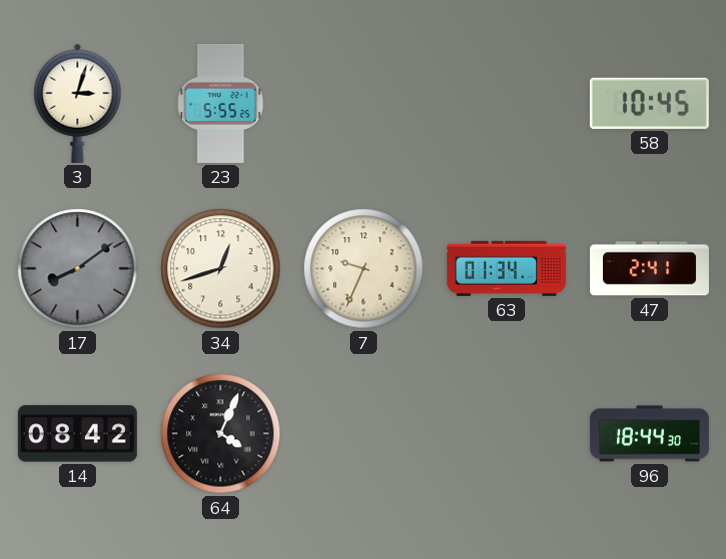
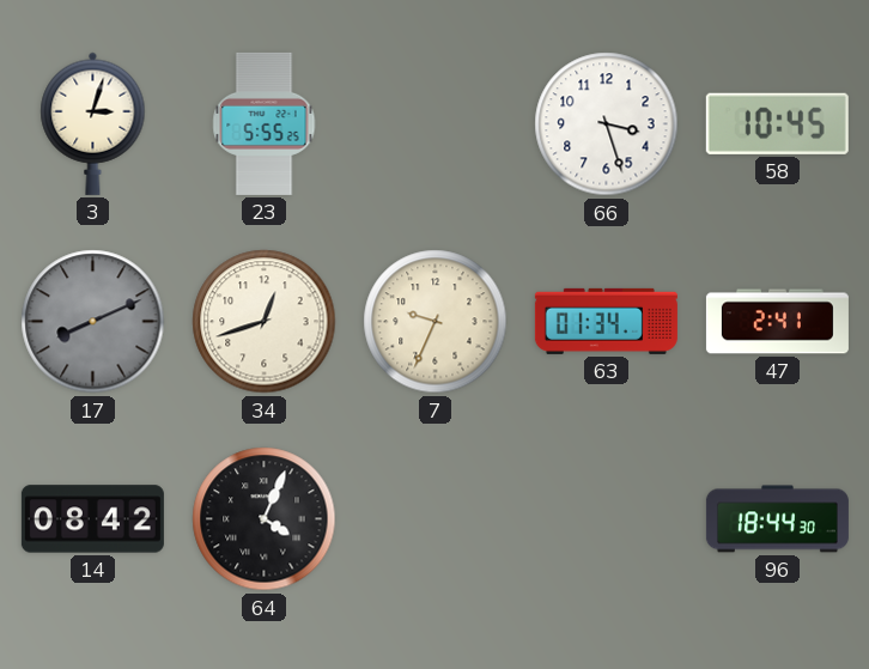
66: none -> 3:27
17: 8:09 -> 8:11
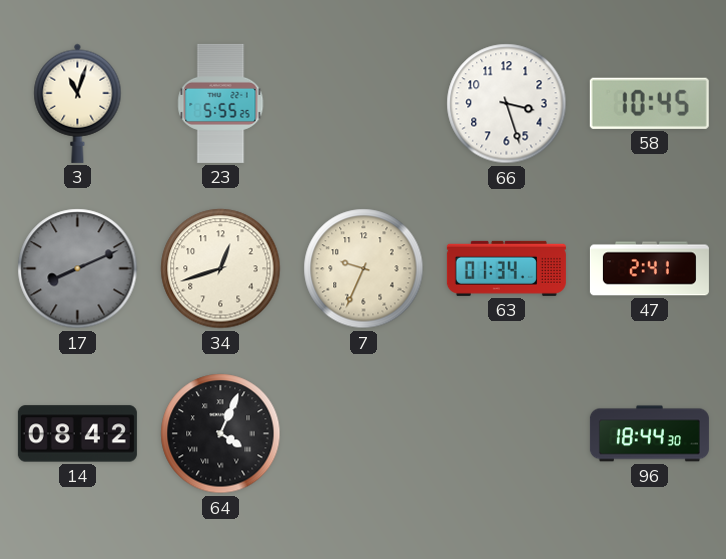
3: 3:03 -> 11:03
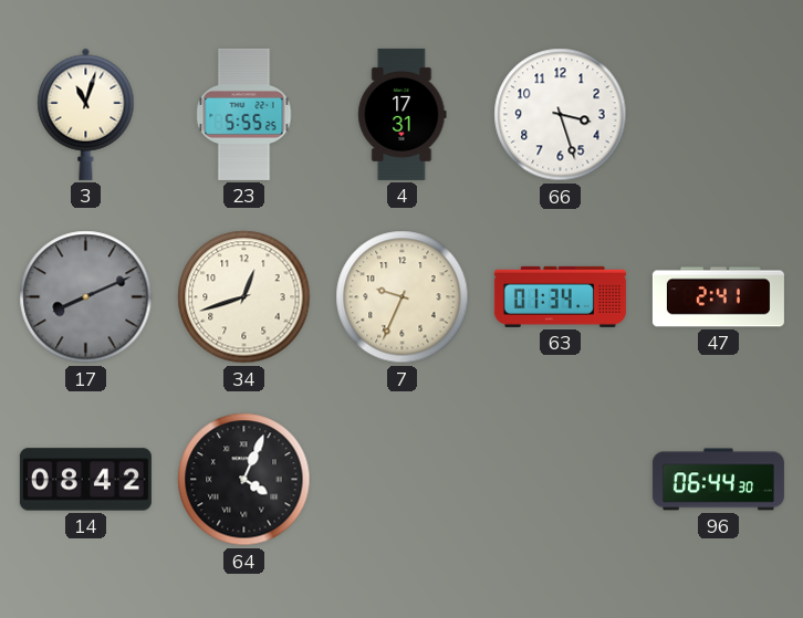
4: none -> 17:31
58: 10:45 -> none
96: 18:44 -> 06:44
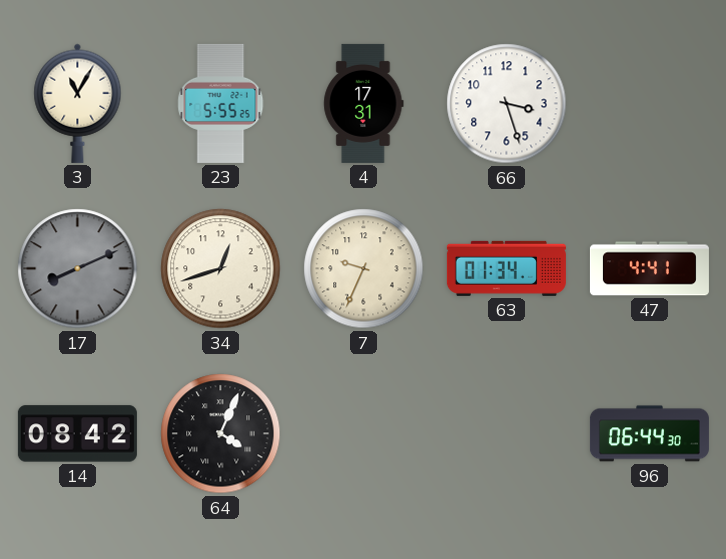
3: 11:03 -> 11:05
47: 2:41 -> 4:41
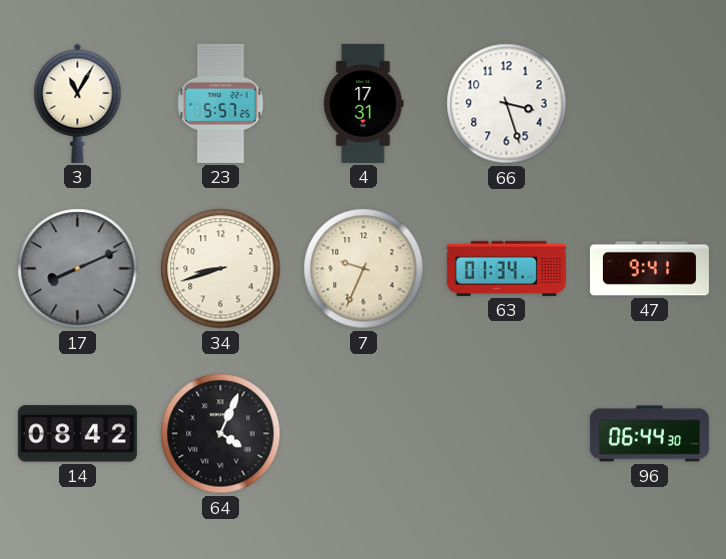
23: 5:55 -> 5:57
34: 12:42 -> 8:42
47: 4:41 -> 9:41
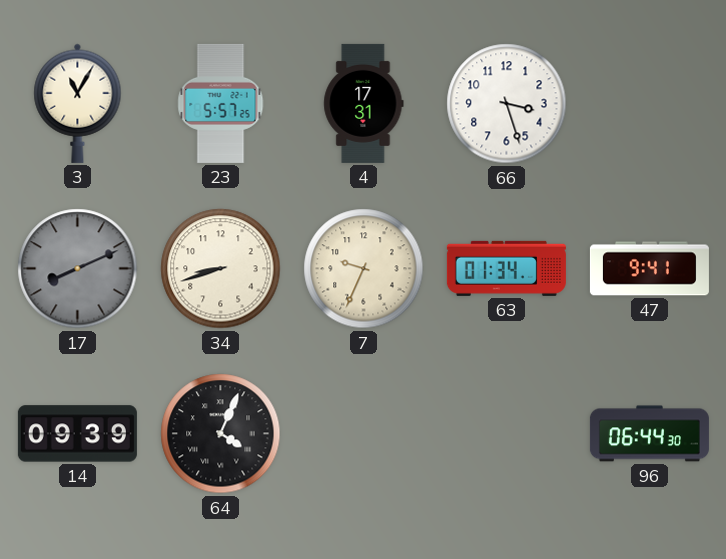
14: 08:42 -> 09:39
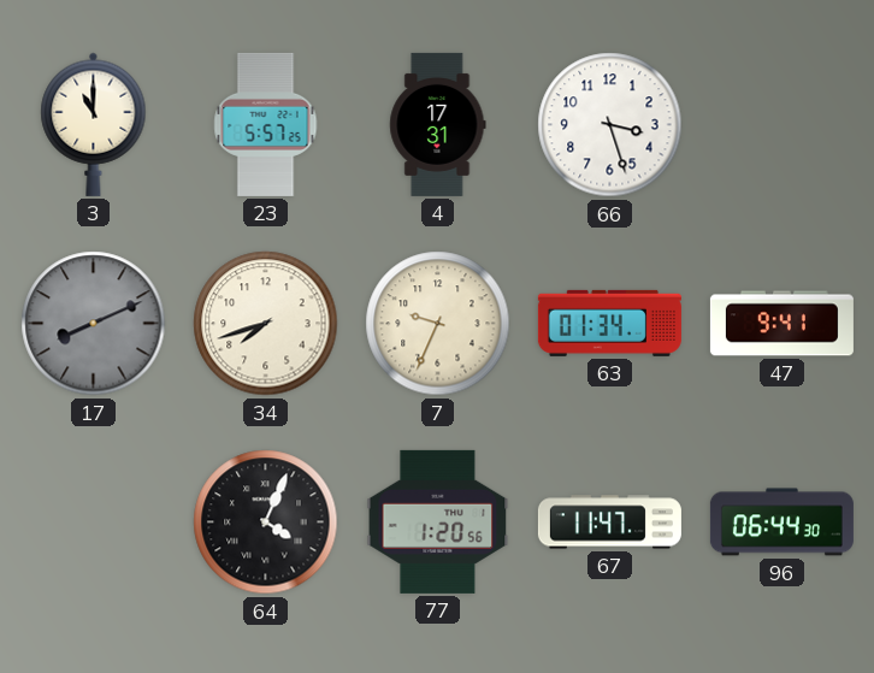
3: 11:05 -> 11:00
34: 8:42 -> 7:42
14: 09:39 -> none
77: none -> 1:20
67: none -> 11:47
